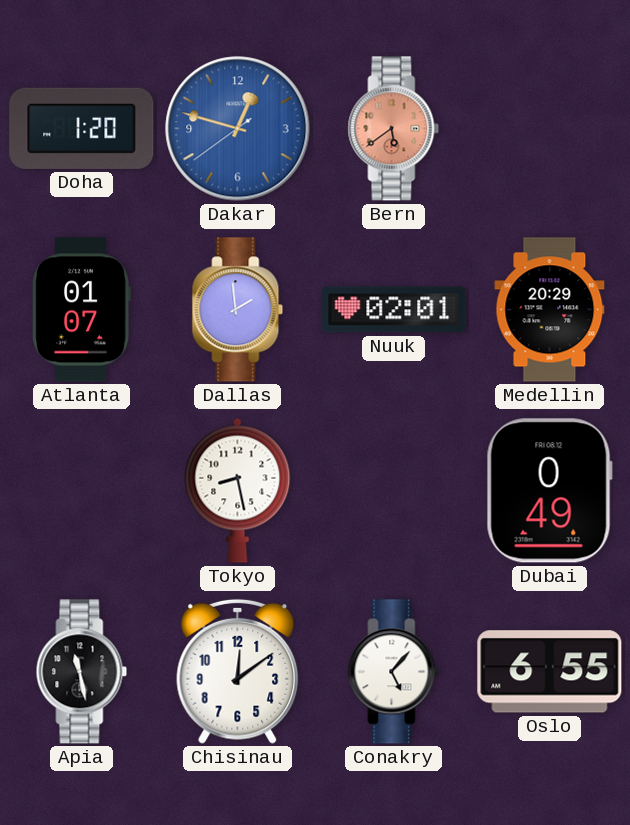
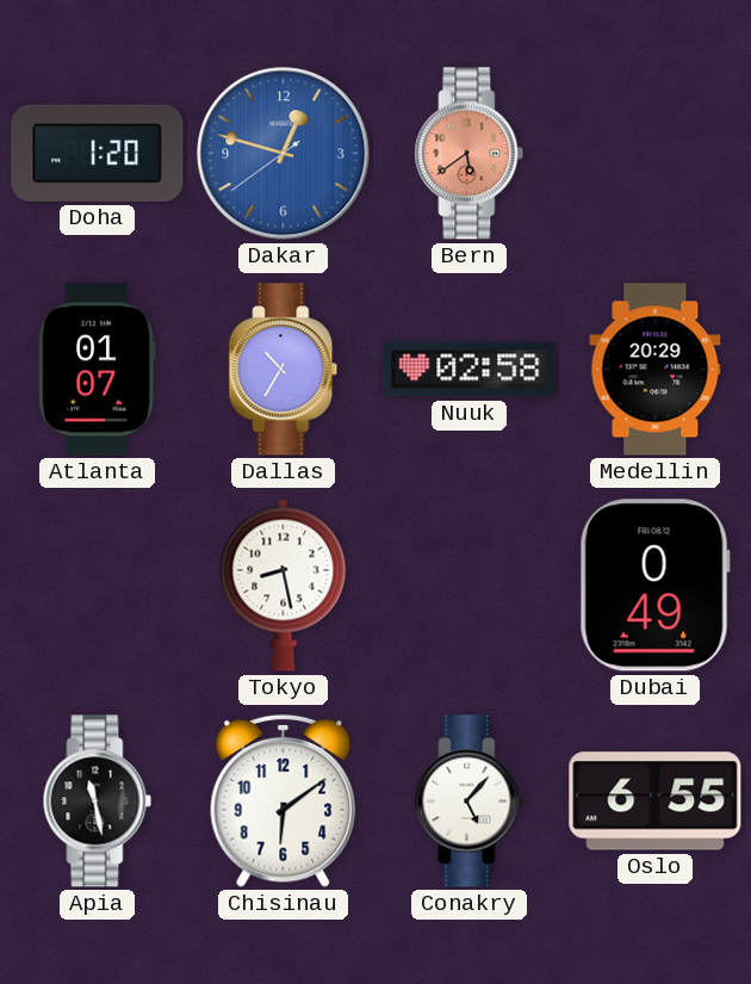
Dallas: 1:59 -> 10:35
Nuuk: 02:01 -> 02:58
Chisinau: 12:09 -> 6:09
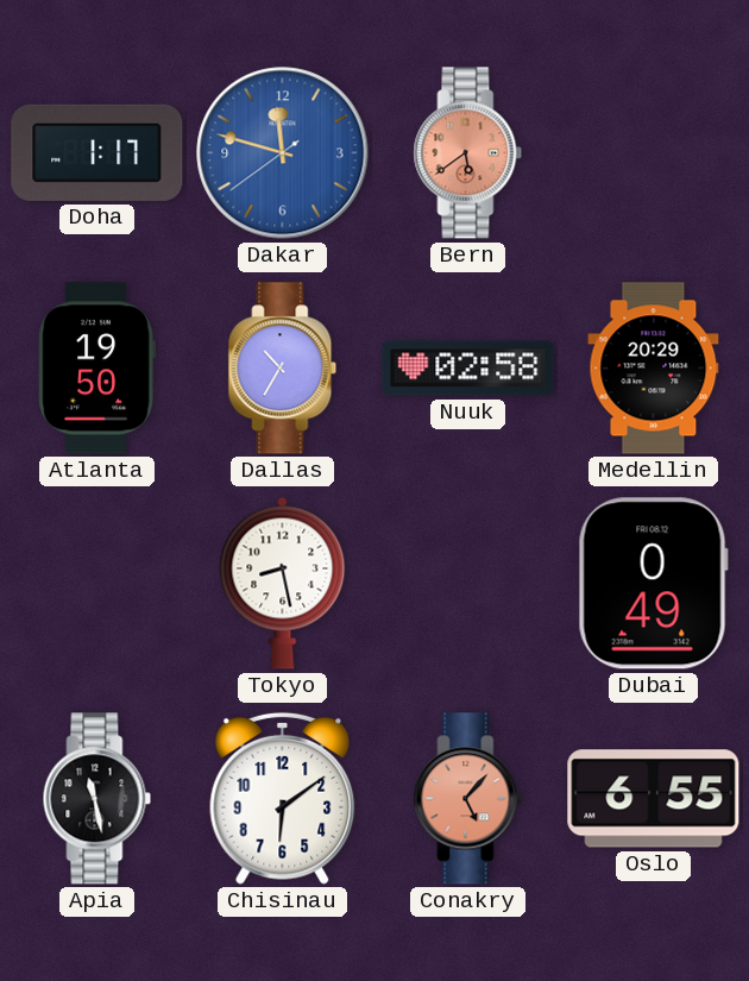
Doha: 1:20 -> 1:17
Dakar: 12:47 -> 11:47
Atlanta: 01:07 -> 19:50
Conakry dial: white -> salmon
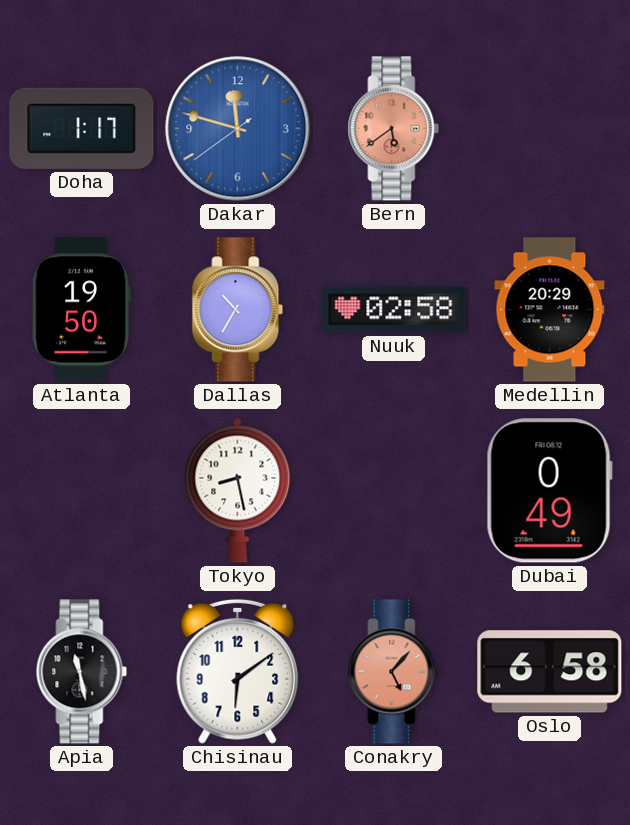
Oslo: 6:55 -> 6:58
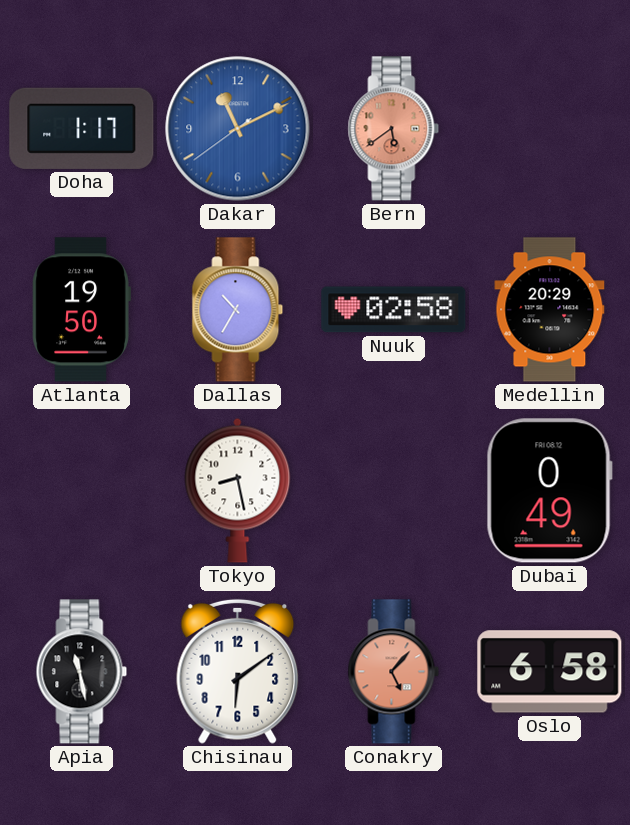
Dakar: 11:47 -> 11:10
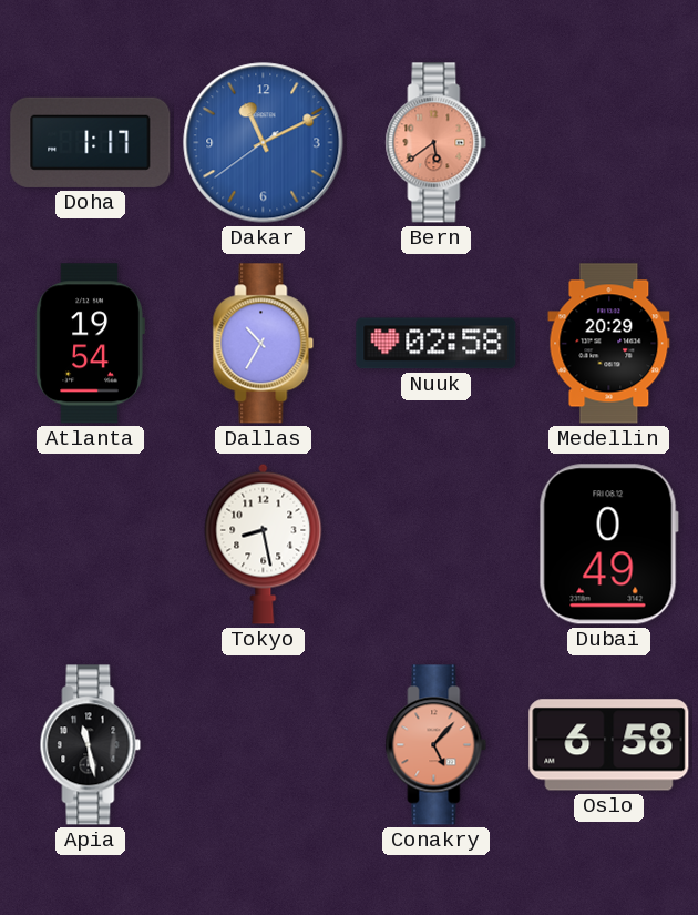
Atlanta: 19:50 -> 19:54
Chisinau: 6:09 -> none
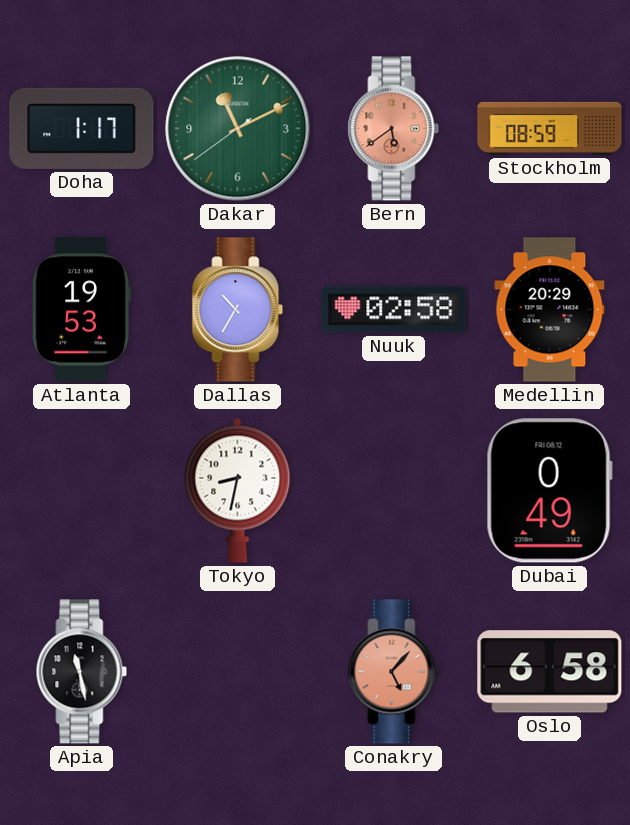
Dakar dial: blue -> green
Stockholm: none -> 08:59
Atlanta: 19:54 -> 19:53
Tokyo: 8:28 -> 8:32
